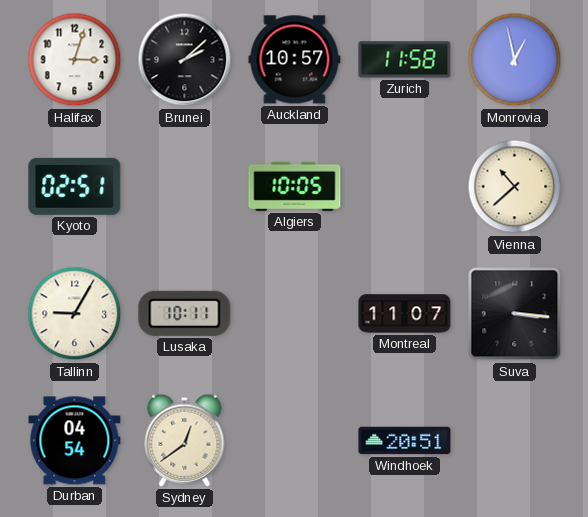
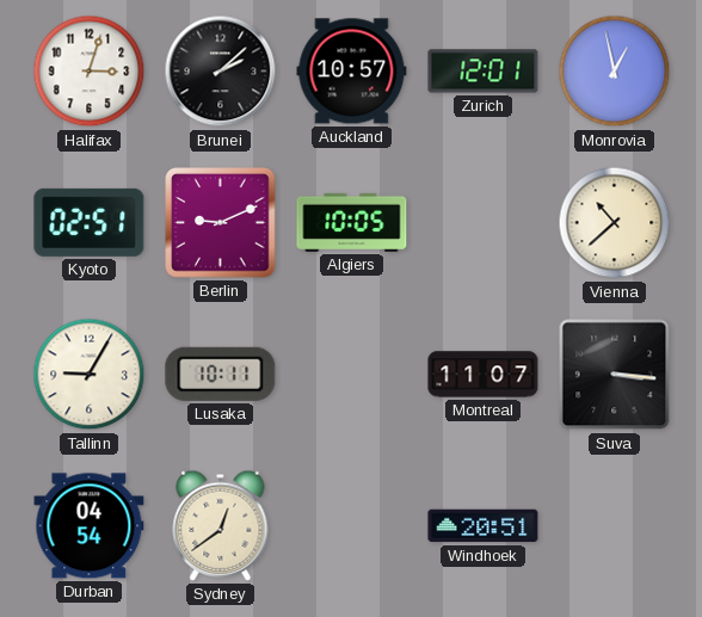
Zurich: 11:58 -> 12:01
Berlin: none -> 9:11
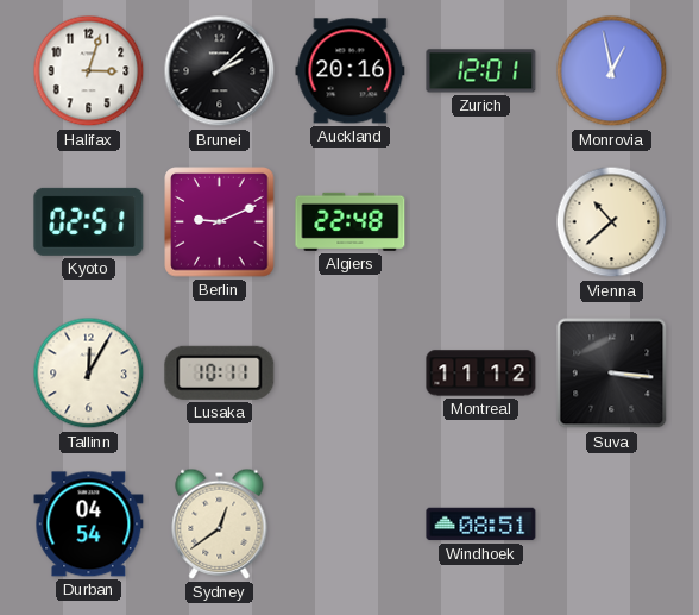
Auckland: 10:57 -> 20:16
Algiers: 10:05 -> 22:48
Tallinn: 9:05 -> 12:05
Montreal: 11:07 -> 11:12
Windhoek: 20:51 -> 08:51
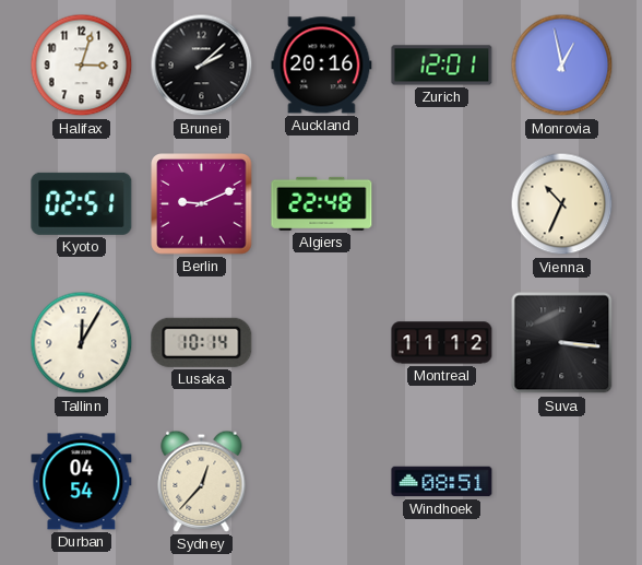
Vienna: 10:38 -> 10:34
Lusaka: 10:11 -> 10:14
Sydney: 12:39 -> 12:37
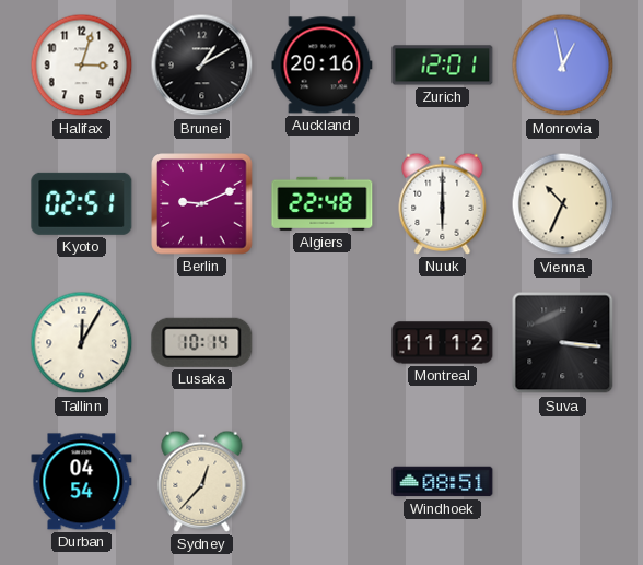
Brunei: 2:08 -> 1:10
Nuuk: none -> 6:00
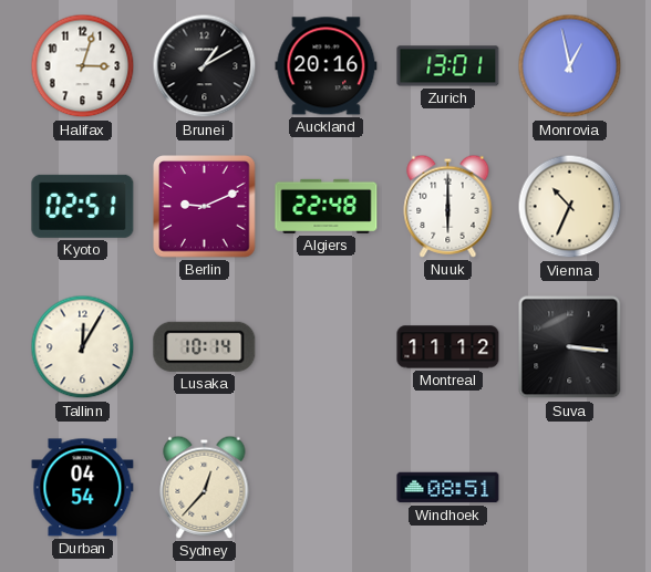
Zurich: 12:01 -> 13:01
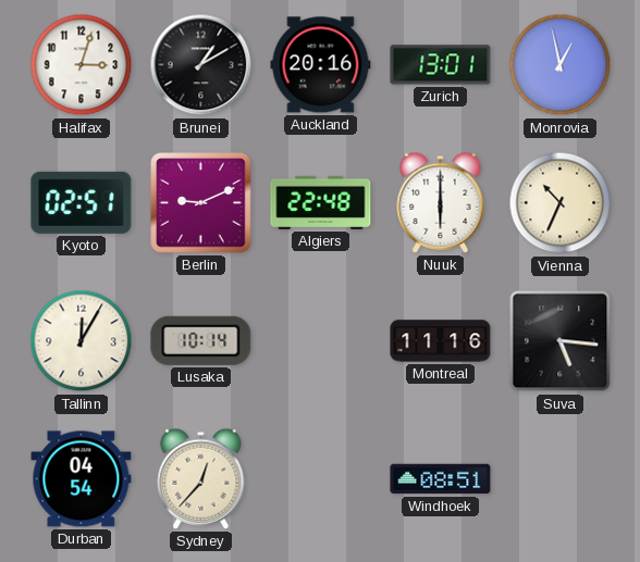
Montreal: 11:12 -> 11:16
Suva: 3:16 -> 5:16
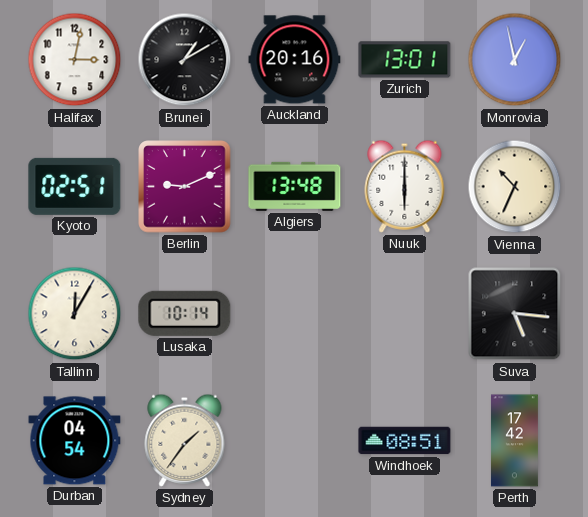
Halifax: 3:03 -> 3:02
Algiers: 22:48 -> 13:48
Montreal: 11:16 -> none
Sydney: 12:37 -> 1:36
Perth: none -> 17:42
